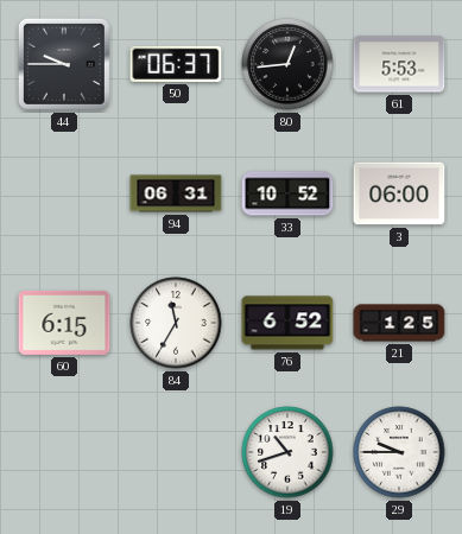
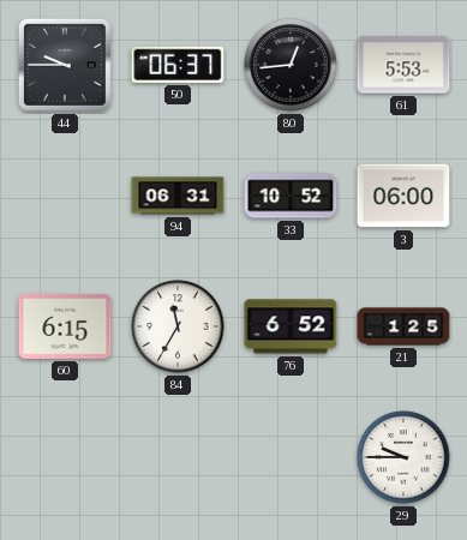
19: 10:42 -> none
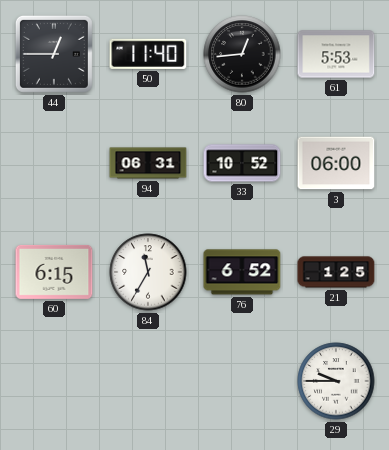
44: 9:45 -> 12:45
50: 06:37 -> 11:40
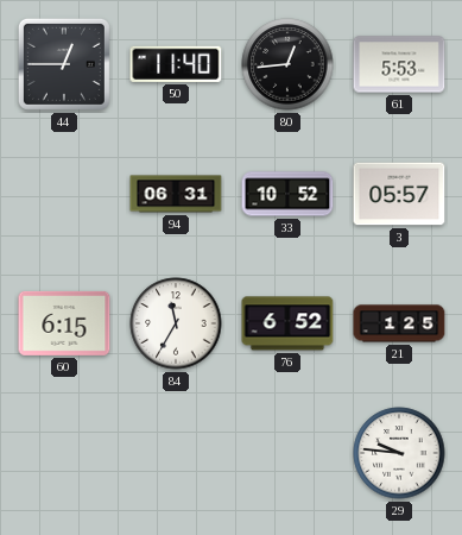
3: 06:00 -> 05:57
29: 9:45 -> 9:46
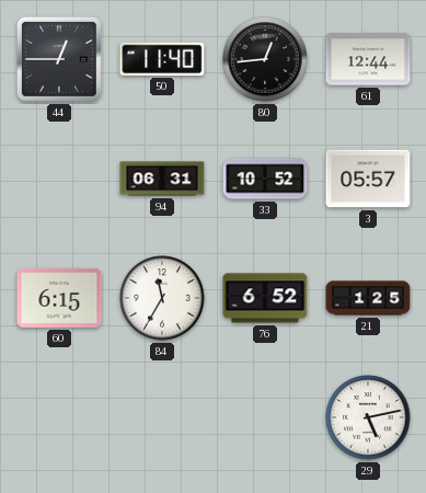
61: 5:53 -> 12:44
29: 9:46 -> 5:13
